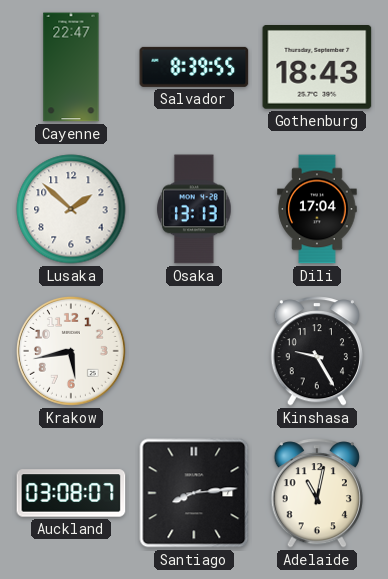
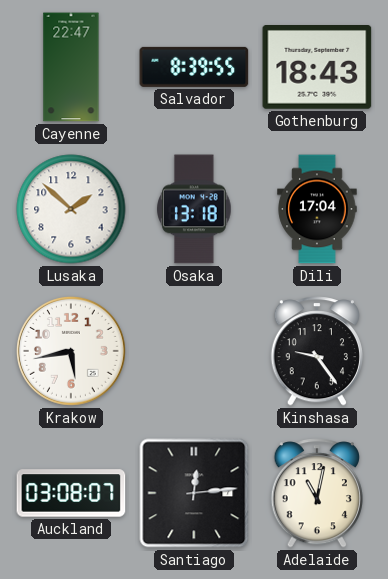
Osaka: 13:13 -> 13:18
Kinshasa: 9:25 -> 9:24
Santiago: 8:14 -> 12:14
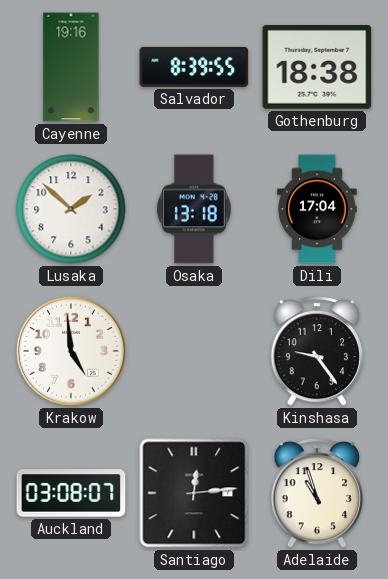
Cayenne: 22:47 -> 19:16
Gothenburg: 18:43 -> 18:38
Krakow: 5:43 -> 4:59
Adelaide: 11:02 -> 10:57
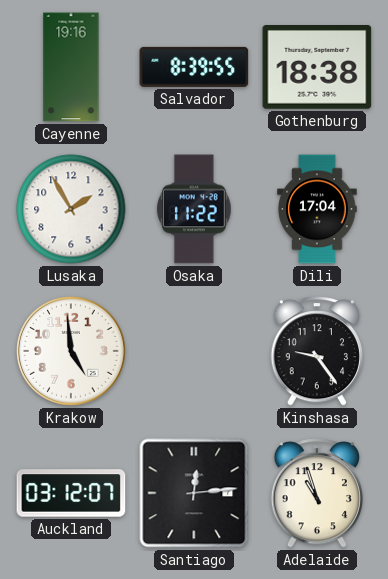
Lusaka: 1:52 -> 1:55
Osaka: 13:18 -> 11:22
Auckland: 03:08 -> 03:12
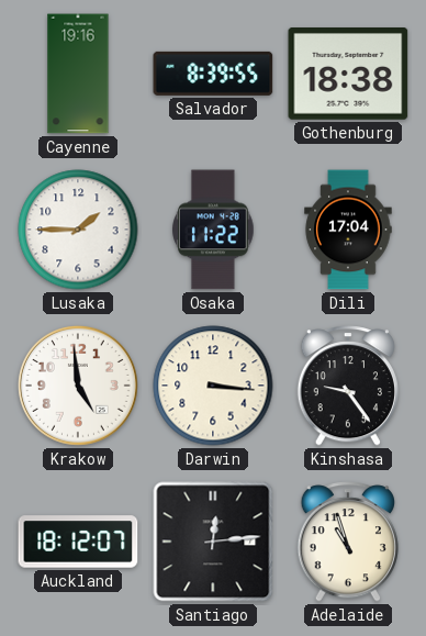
Lusaka: 1:55 -> 1:45
Darwin: none -> 3:16
Auckland: 03:12 -> 18:12
